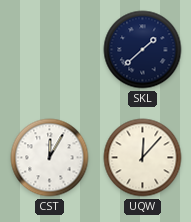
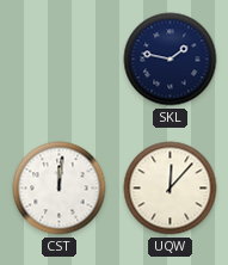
SKL: 1:38 -> 1:47
CST: 12:05 -> 12:01
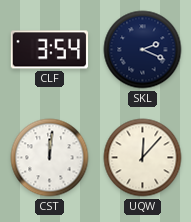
CLF: none -> 3:54
SKL: 1:47 -> 2:19
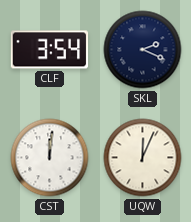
UQW: 12:07 -> 12:04
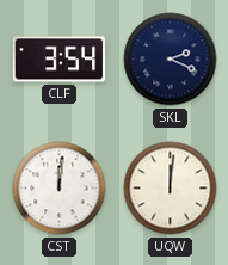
UQW: 12:04 -> 12:01
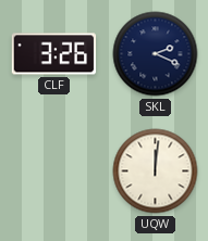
CLF: 3:54 -> 3:26
CST: 12:01 -> none
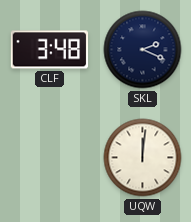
CLF: 3:26 -> 3:48
